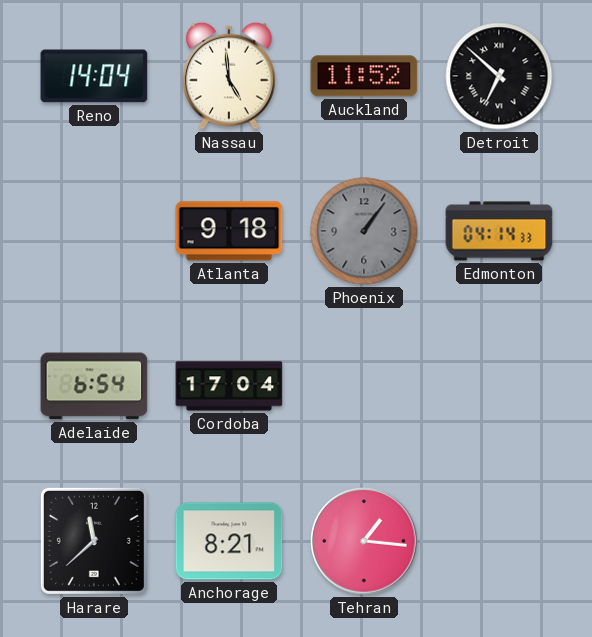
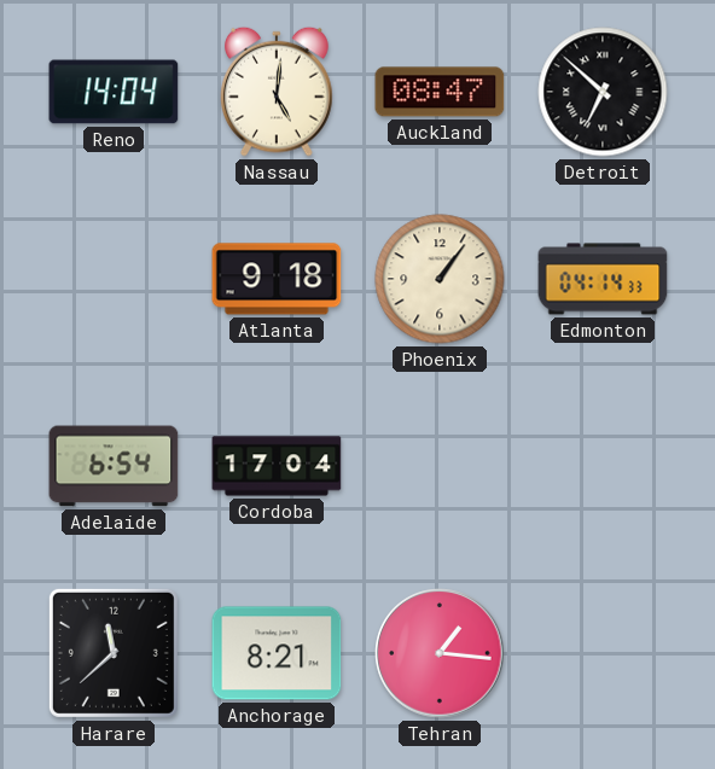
Nassau: 4:59 -> 5:01
Auckland: 11:52 -> 08:47
Phoenix dial: grey -> cream
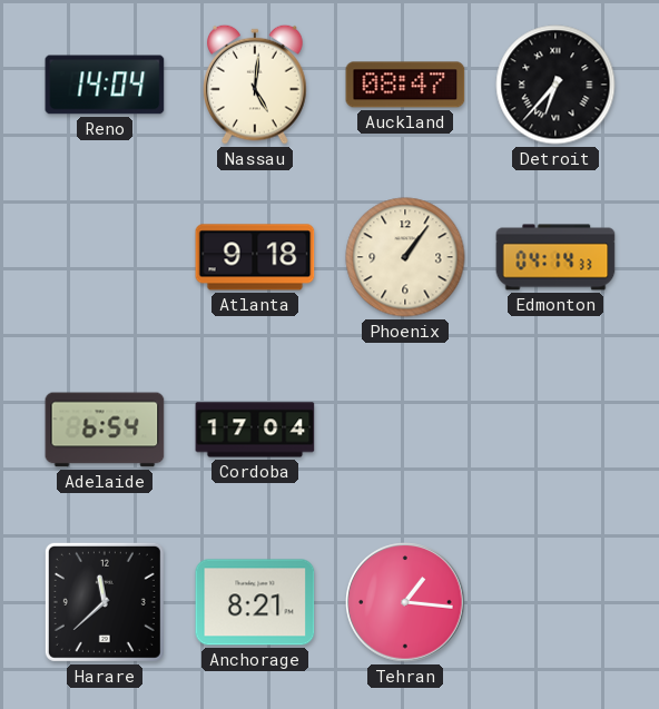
Detroit: 6:52 -> 6:37
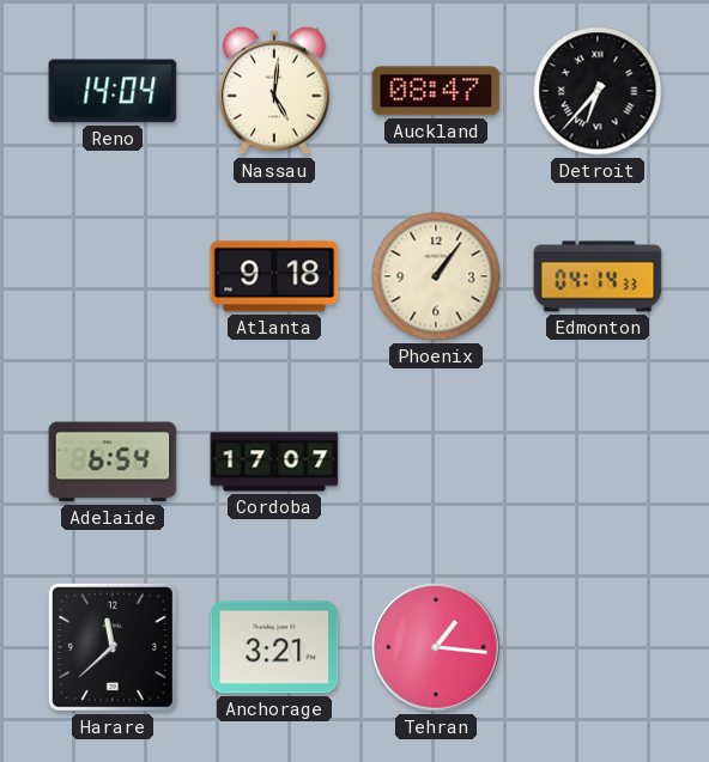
Cordoba: 17:04 -> 17:07
Anchorage: 8:21 -> 3:21
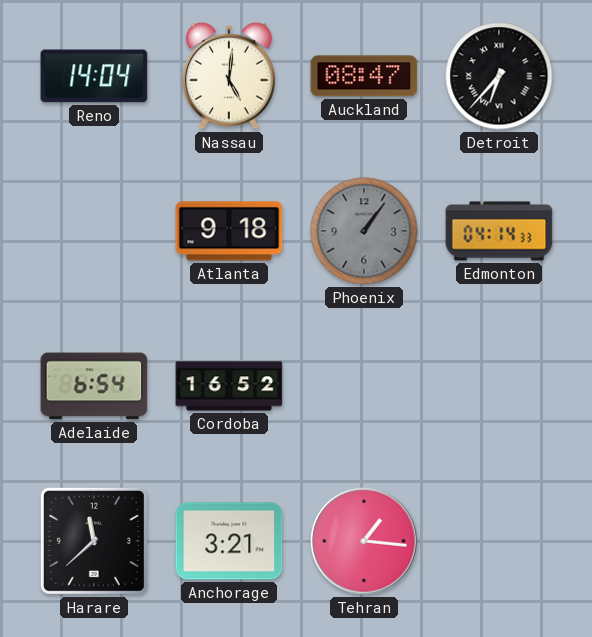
Phoenix dial: cream -> grey
Cordoba: 17:07 -> 16:52
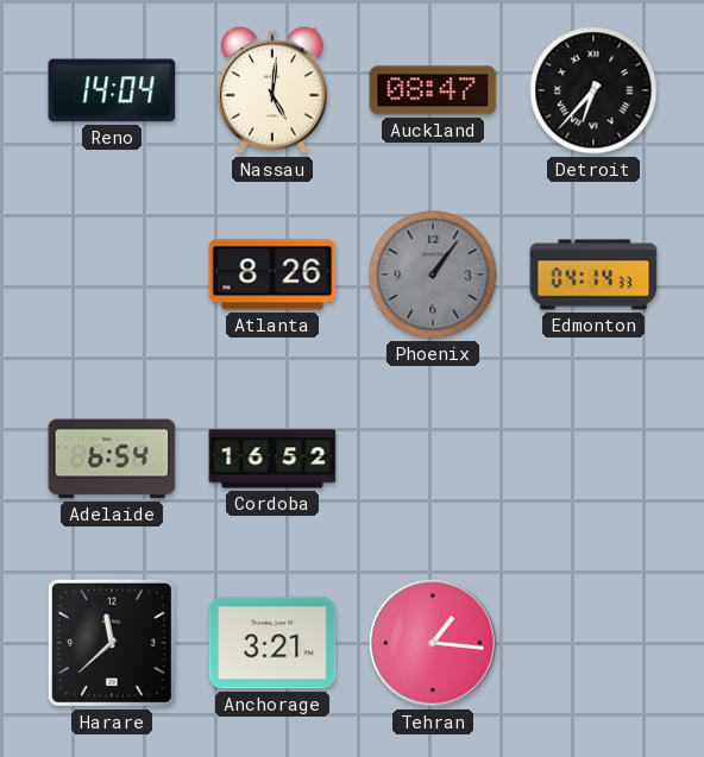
Atlanta: 9:18 -> 8:26
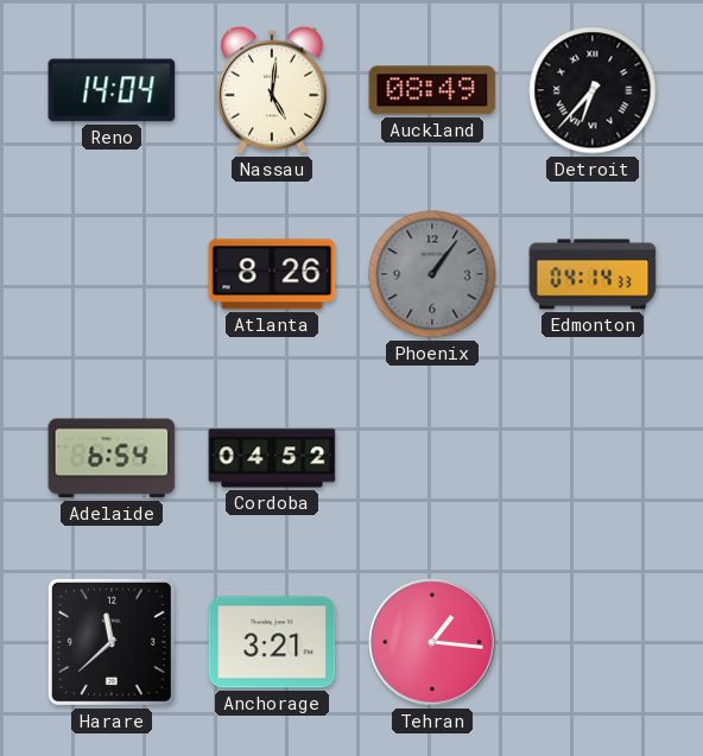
Auckland: 08:47 -> 08:49
Cordoba: 16:52 -> 04:52
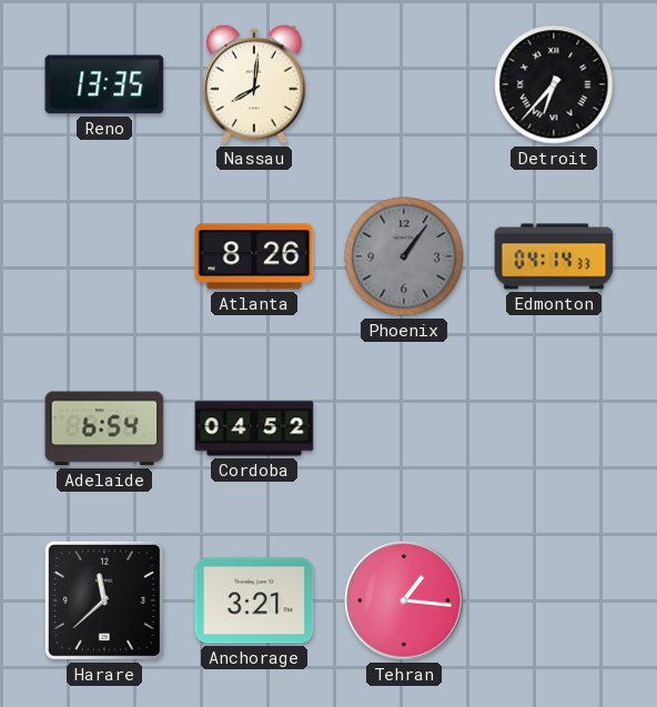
Reno: 14:04 -> 13:35
Nassau: 5:01 -> 8:01
Auckland: 08:49 -> none
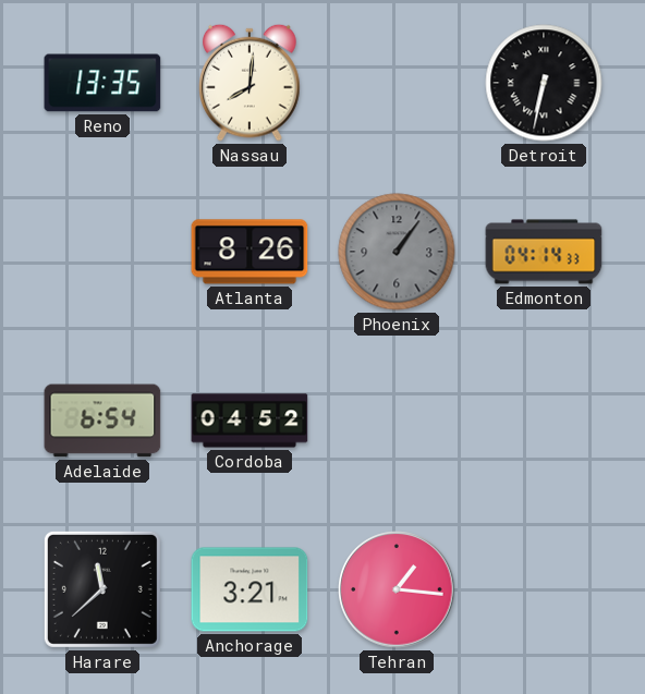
Detroit: 6:37 -> 6:32
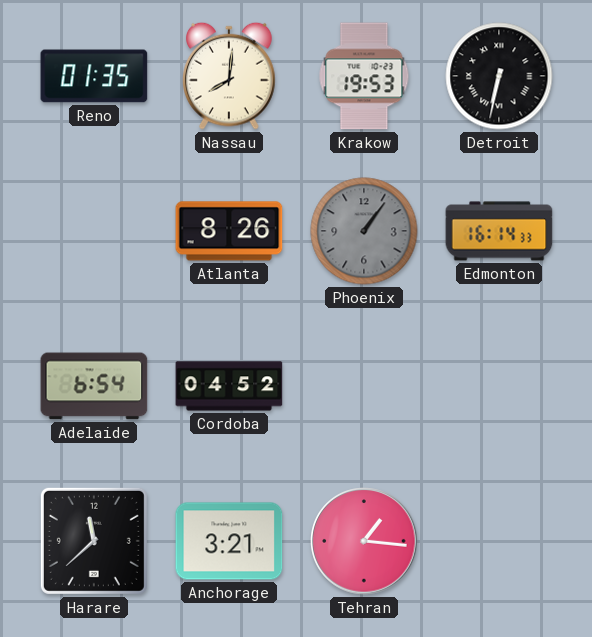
Reno: 13:35 -> 01:35
Krakow: none -> 19:53
Edmonton: 04:14 -> 16:14
